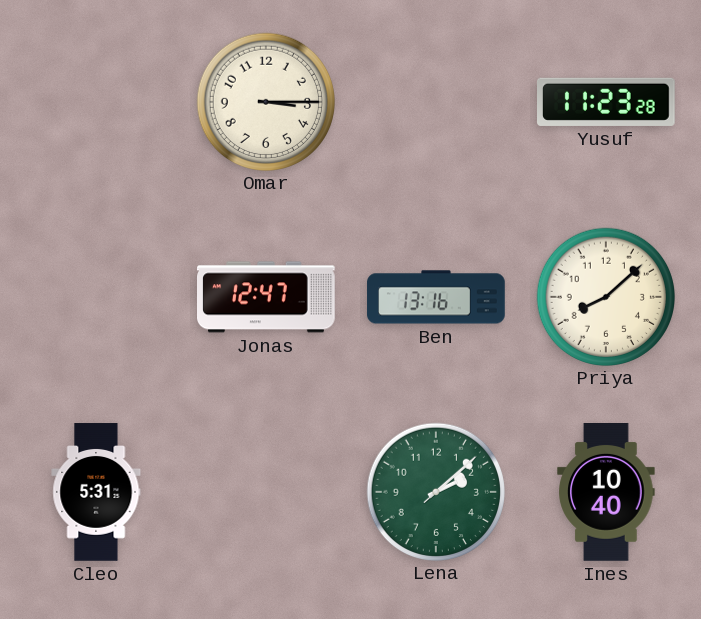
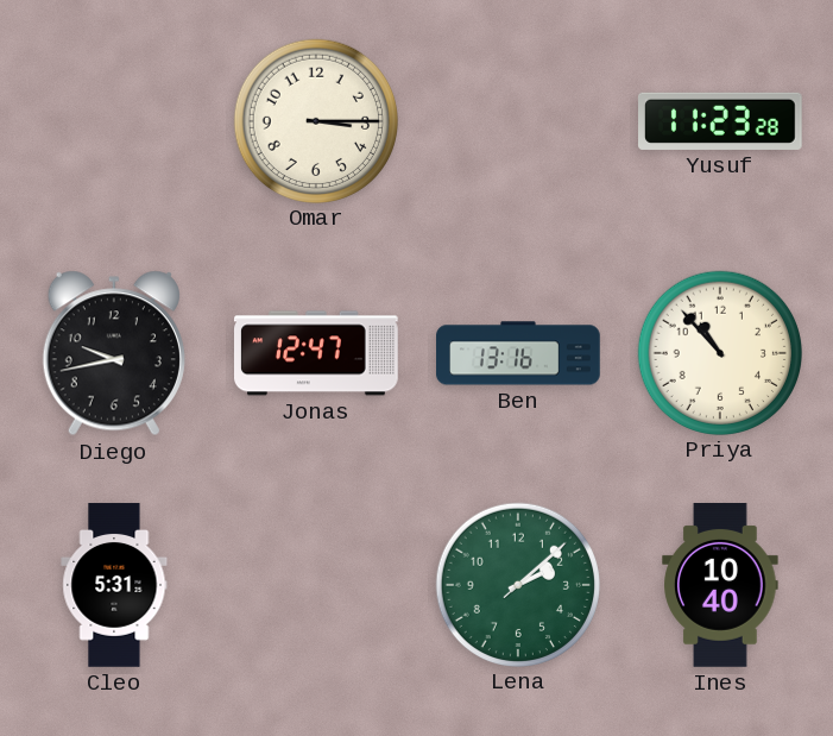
Diego: none -> 9:43
Priya: 8:08 -> 10:53
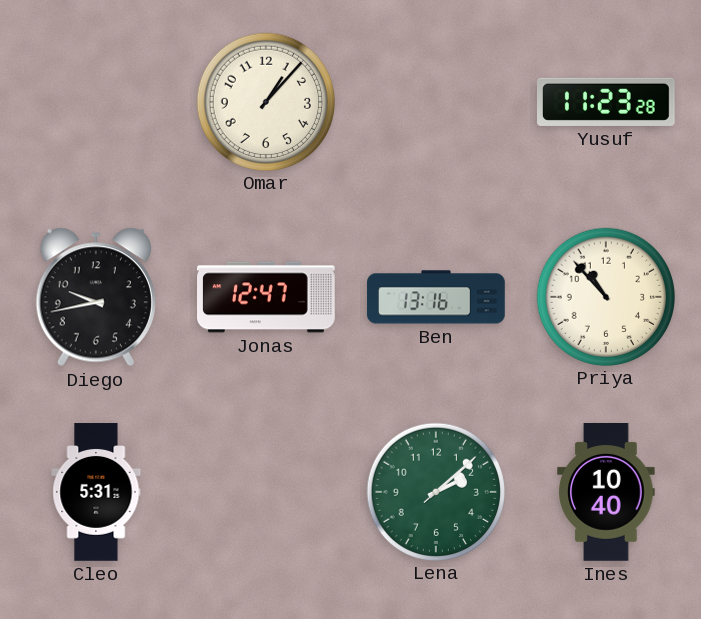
Omar: 3:15 -> 1:07
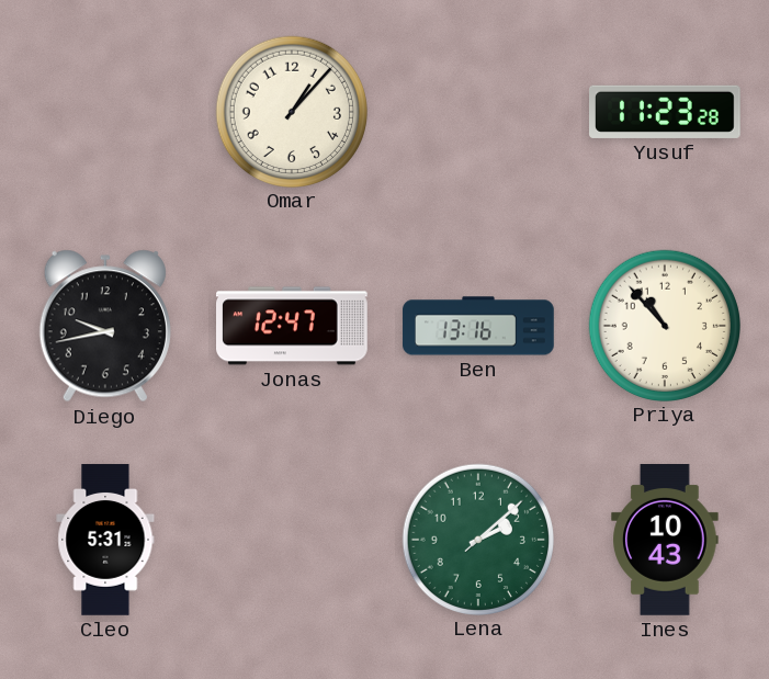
Ines: 10:40 -> 10:43
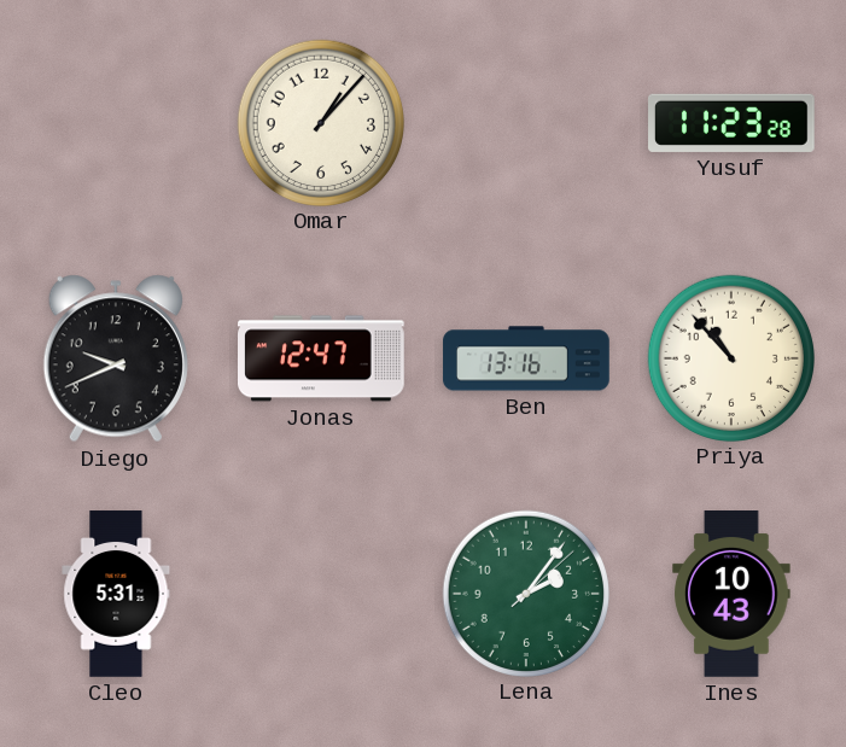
Diego: 9:43 -> 9:41
Lena: 2:08 -> 2:06
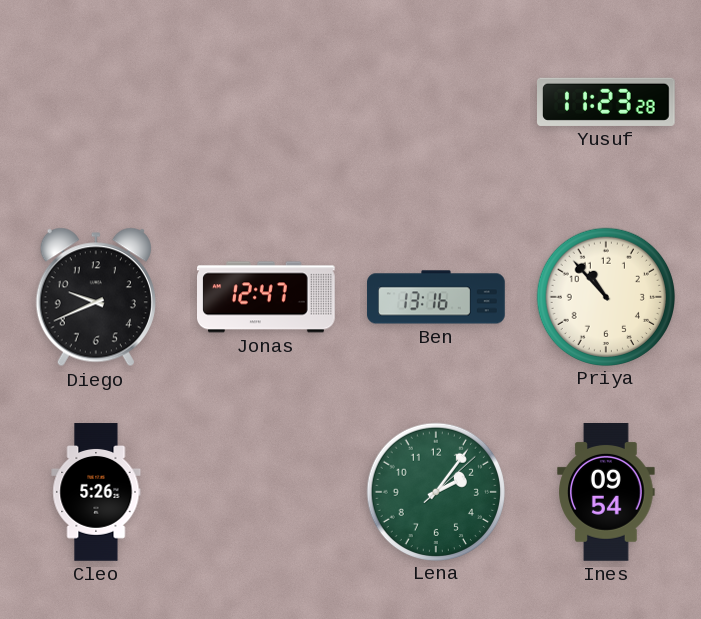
Omar: 1:07 -> none
Cleo: 5:31 -> 5:26
Ines: 10:43 -> 09:54
